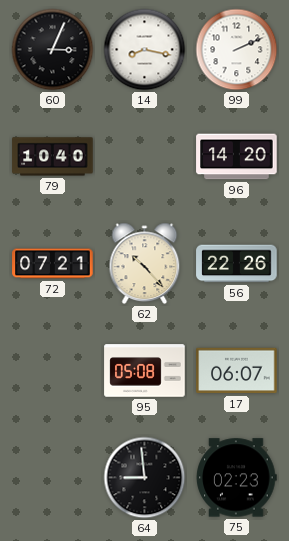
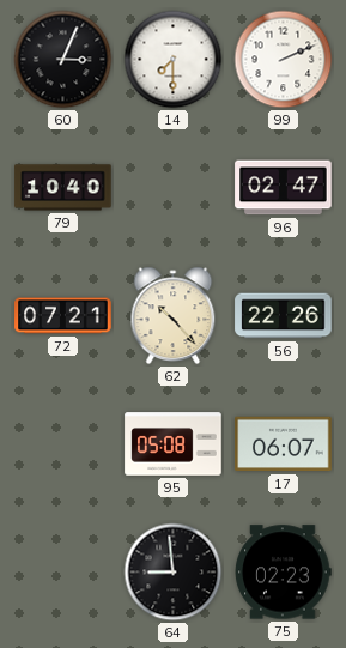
14: 8:17 -> 7:30
96: 14:20 -> 02:47
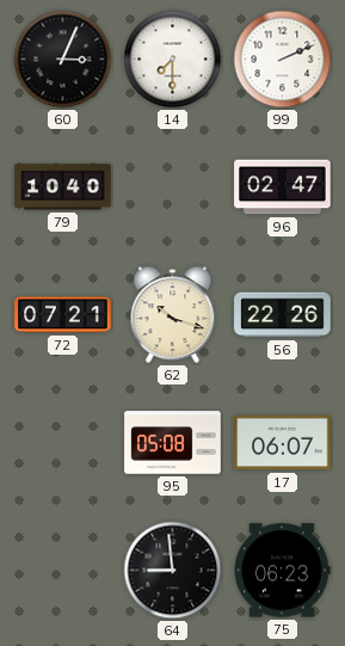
62: 10:23 -> 10:18
75: 02:23 -> 06:23
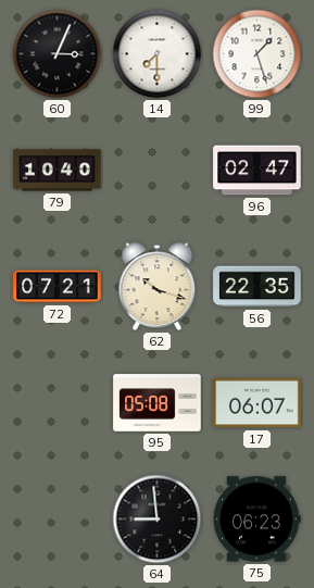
99: 2:11 -> 1:27
56: 22:26 -> 22:35
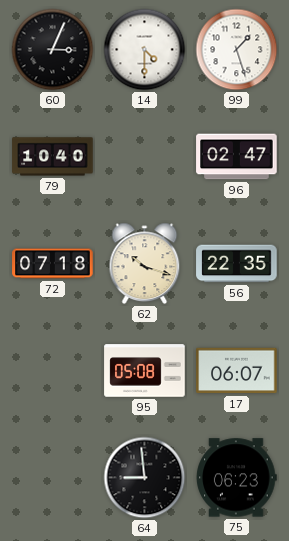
14: 7:30 -> 4:30
72: 07:21 -> 07:18
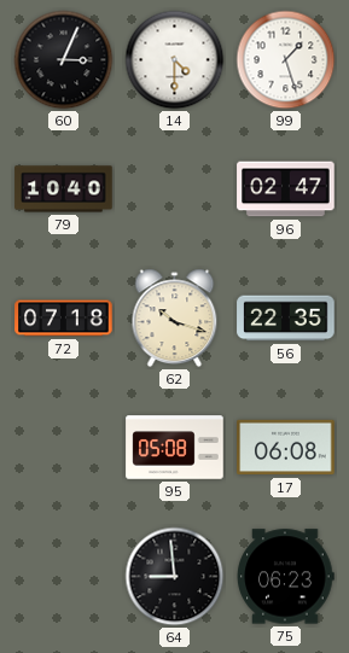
17: 06:07 -> 06:08
